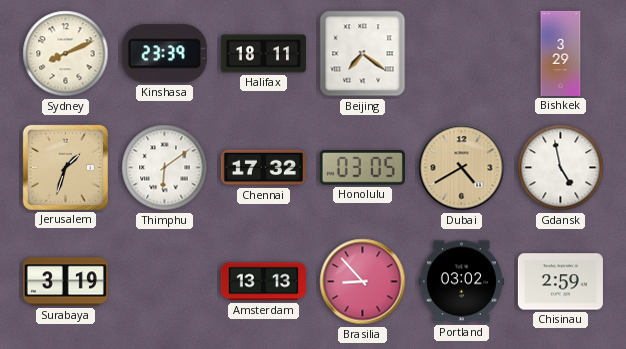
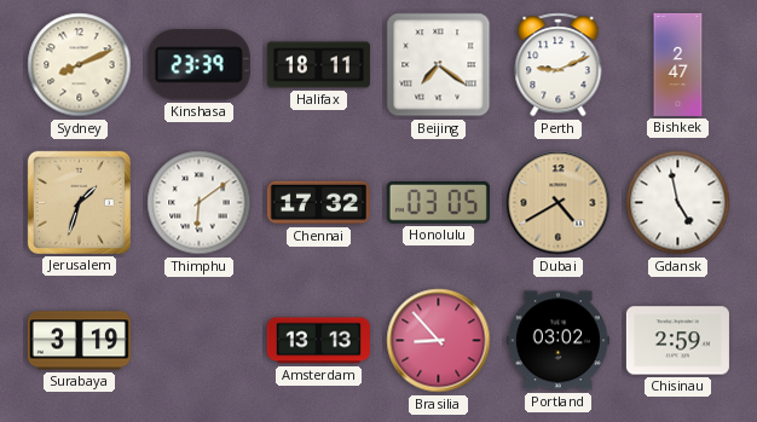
Perth: none -> 9:11
Bishkek: 3:29 -> 2:47
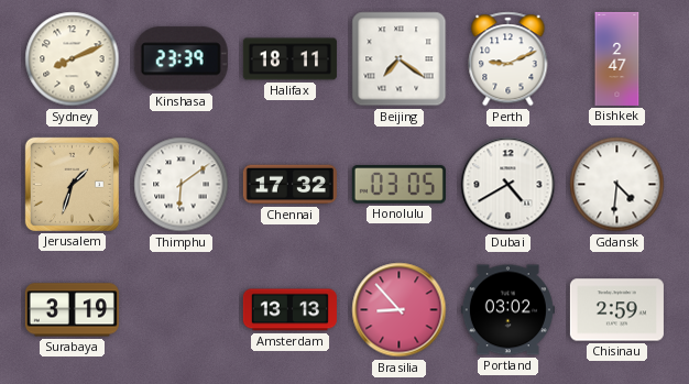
Dubai dial: champagne -> white
Gdansk: 4:58 -> 4:31
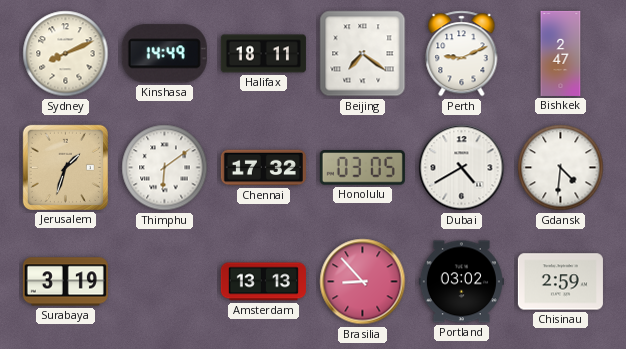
Kinshasa: 23:39 -> 14:49
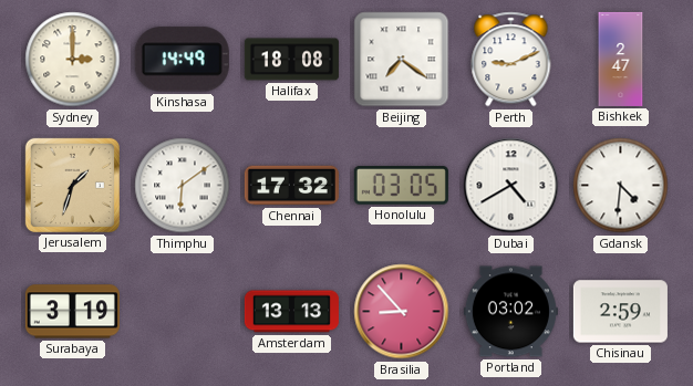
Sydney: 8:11 -> 3:00
Halifax: 18:11 -> 18:08
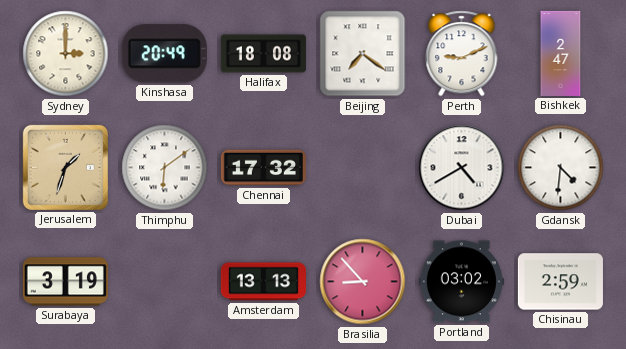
Kinshasa: 14:49 -> 20:49
Honolulu: 03:05 -> none
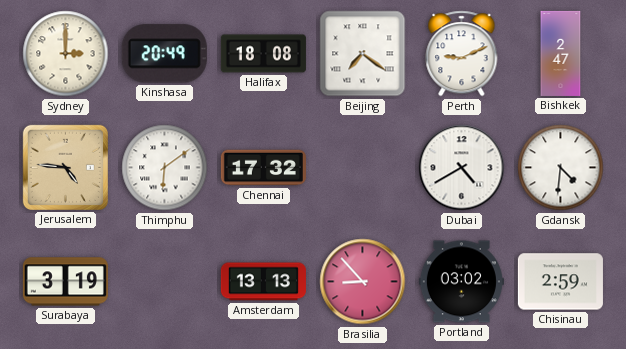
Jerusalem: 1:33 -> 4:46
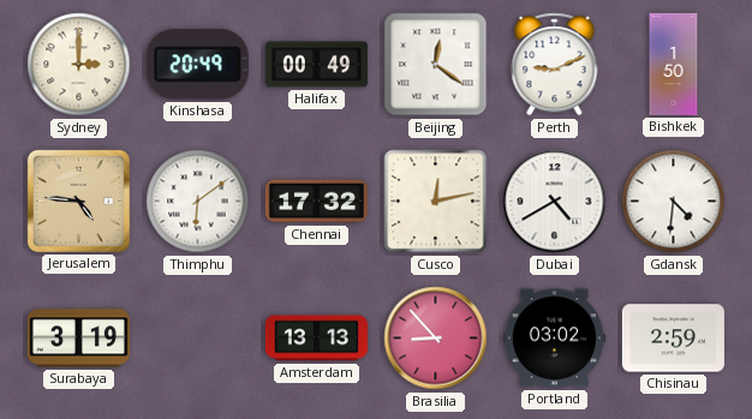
Halifax: 18:08 -> 00:49
Beijing: 7:21 -> 12:21
Bishkek: 2:47 -> 1:50
Cusco: none -> 12:13
